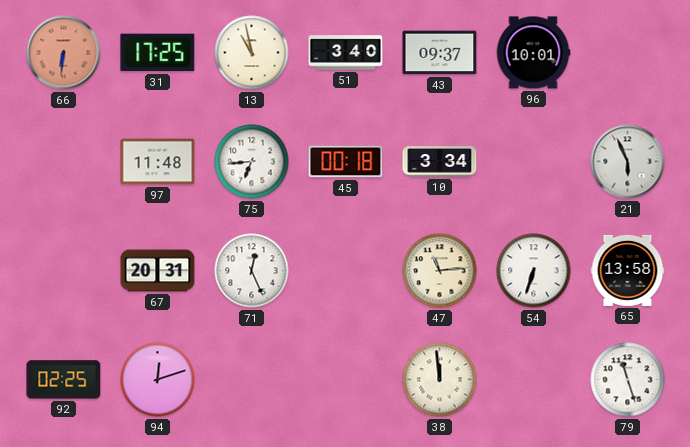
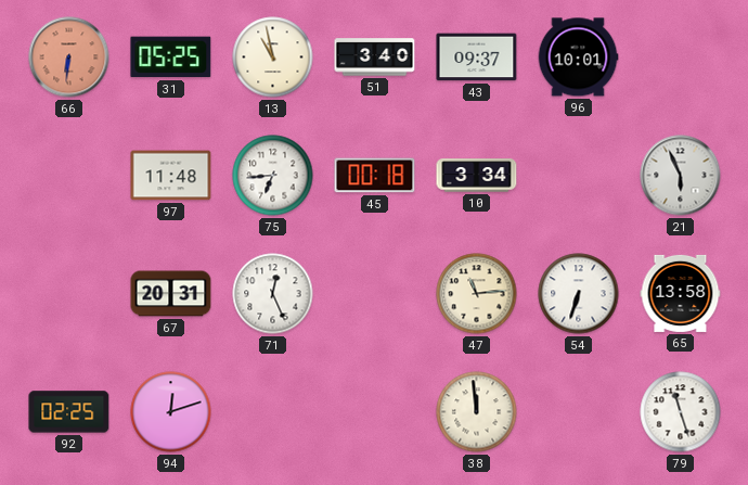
31: 17:25 -> 05:25
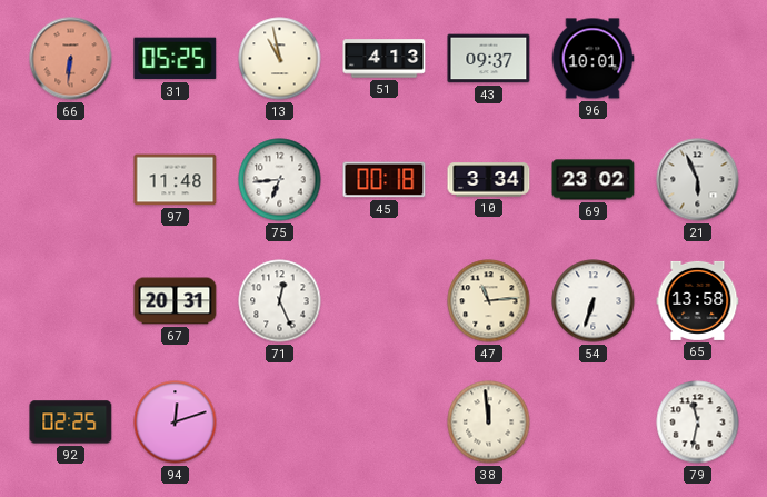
51: 3:40 -> 4:13
69: none -> 23:02
79: 11:27 -> 11:32
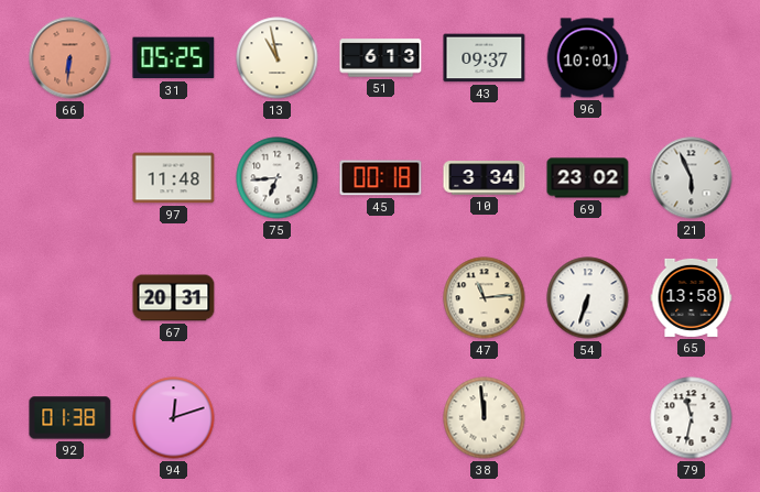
51: 4:13 -> 6:13
71: 12:26 -> none
92: 02:25 -> 01:38
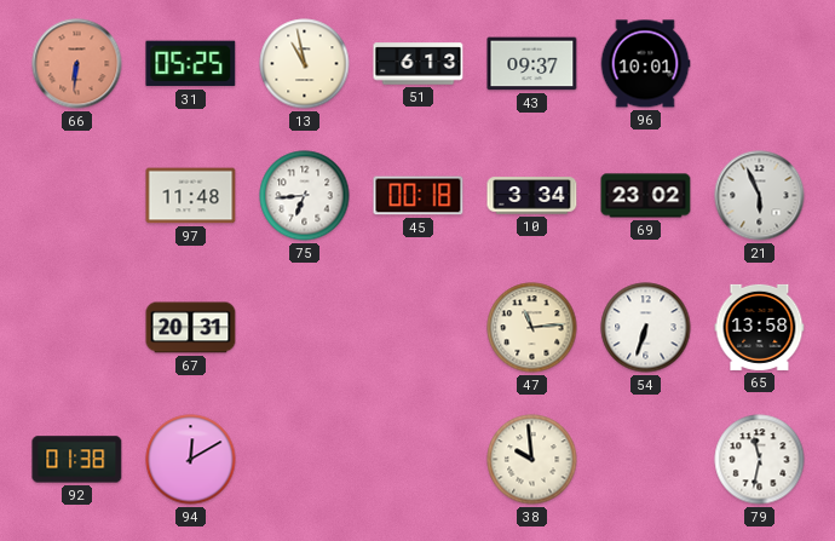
94: 12:12 -> 12:10
38: 11:59 -> 9:59
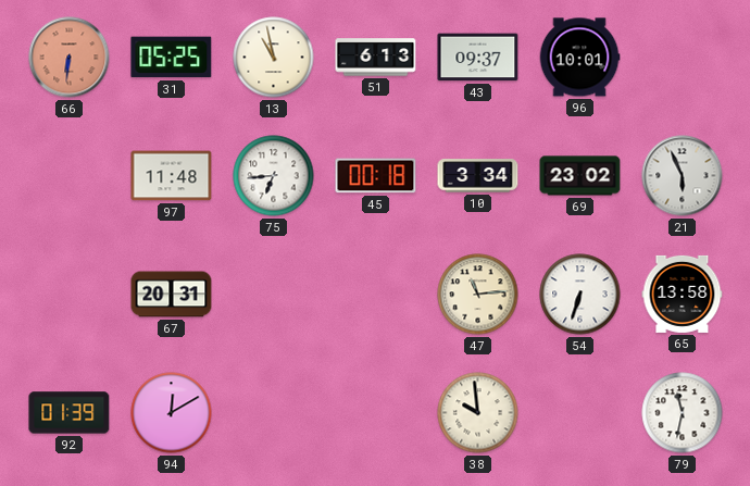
92: 01:38 -> 01:39
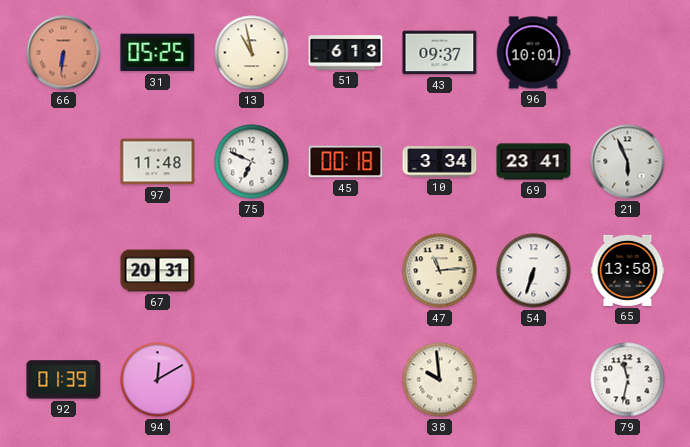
75: 6:44 -> 6:49
69: 23:02 -> 23:41
